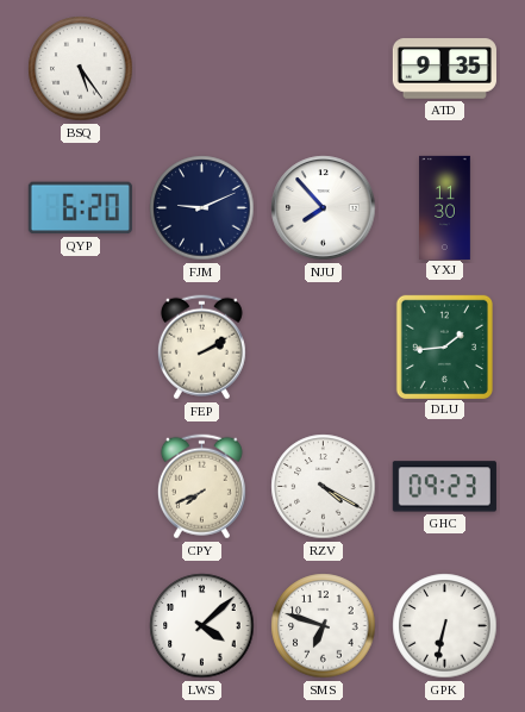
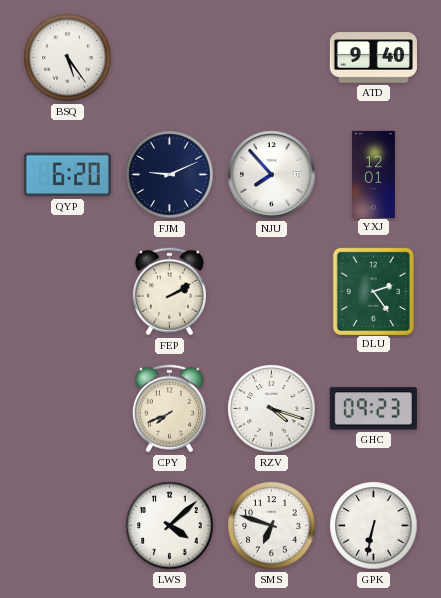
ATD: 9:35 -> 9:40
YXJ: 11:30 -> 12:01
DLU: 1:44 -> 2:24
RZV: 4:20 -> 4:18
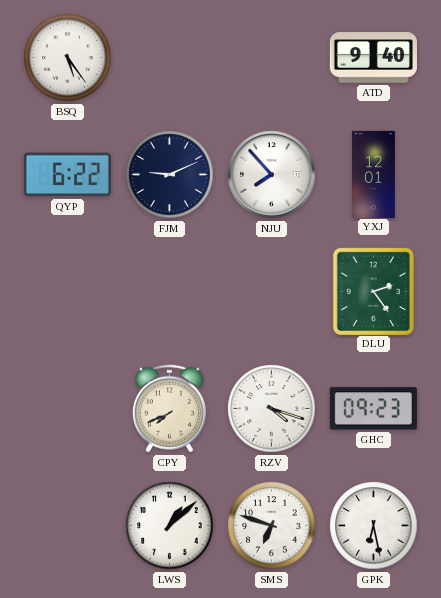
QYP: 6:20 -> 6:22
FEP: 2:10 -> none
LWS: 4:08 -> 1:08
GPK: 6:32 -> 6:28
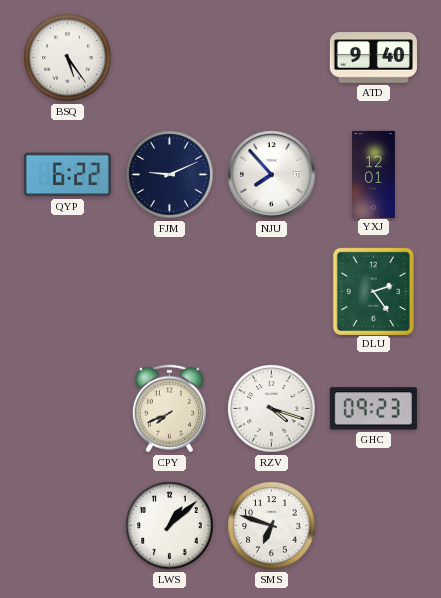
GPK: 6:28 -> none
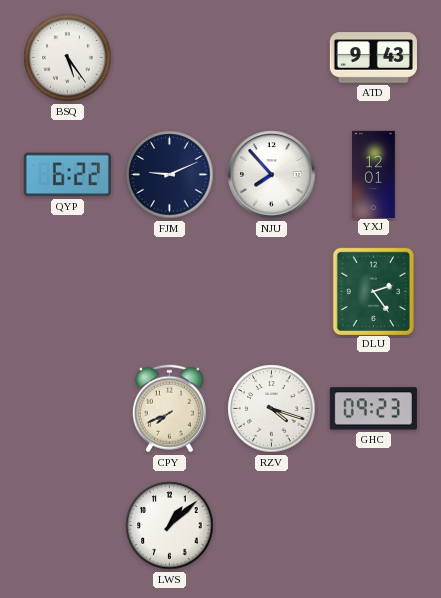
ATD: 9:40 -> 9:43
SMS: 6:48 -> none
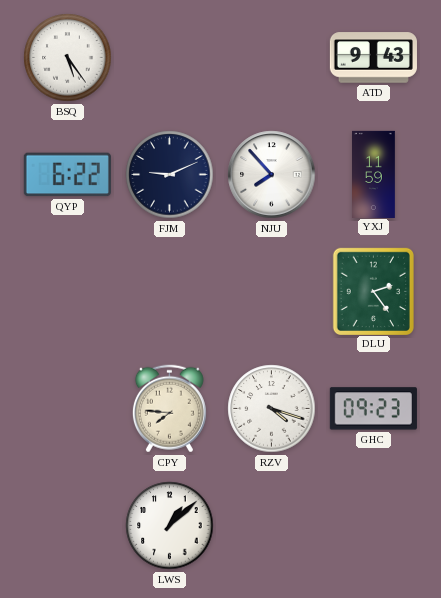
YXJ: 12:01 -> 11:59
CPY: 7:41 -> 7:46
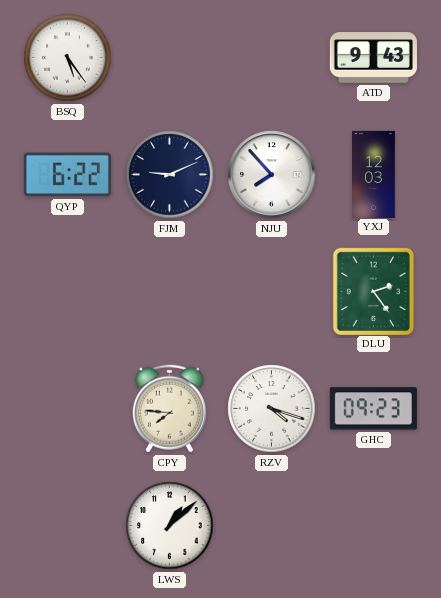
YXJ: 11:59 -> 12:03
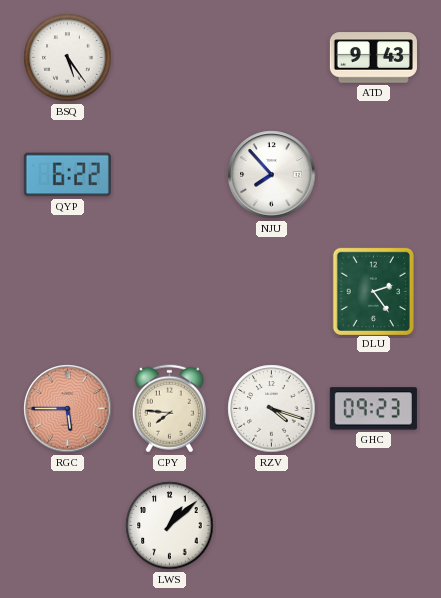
FJM: 9:11 -> none
YXJ: 12:03 -> none
RGC: none -> 5:45
